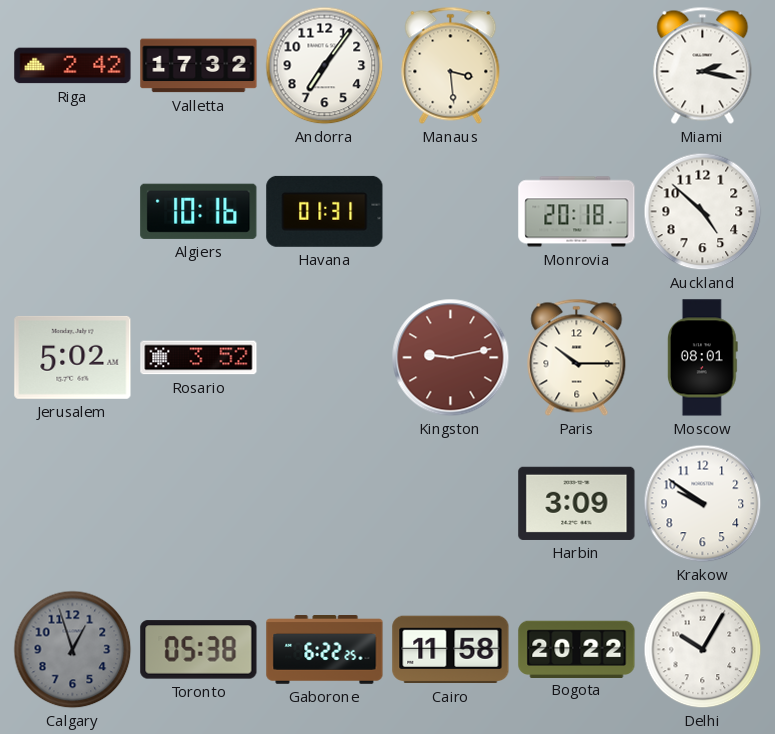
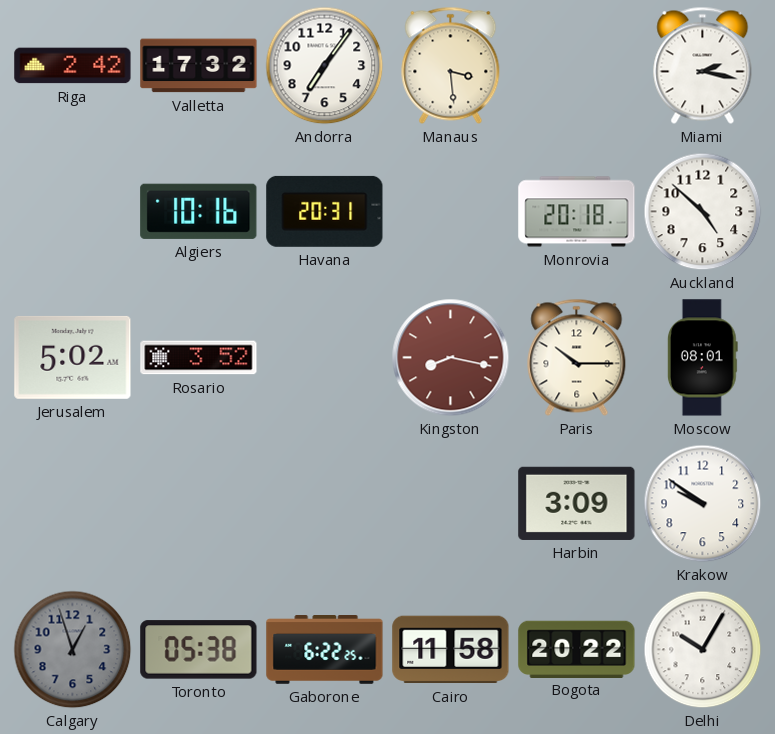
Havana: 01:31 -> 20:31
Kingston: 9:13 -> 8:17
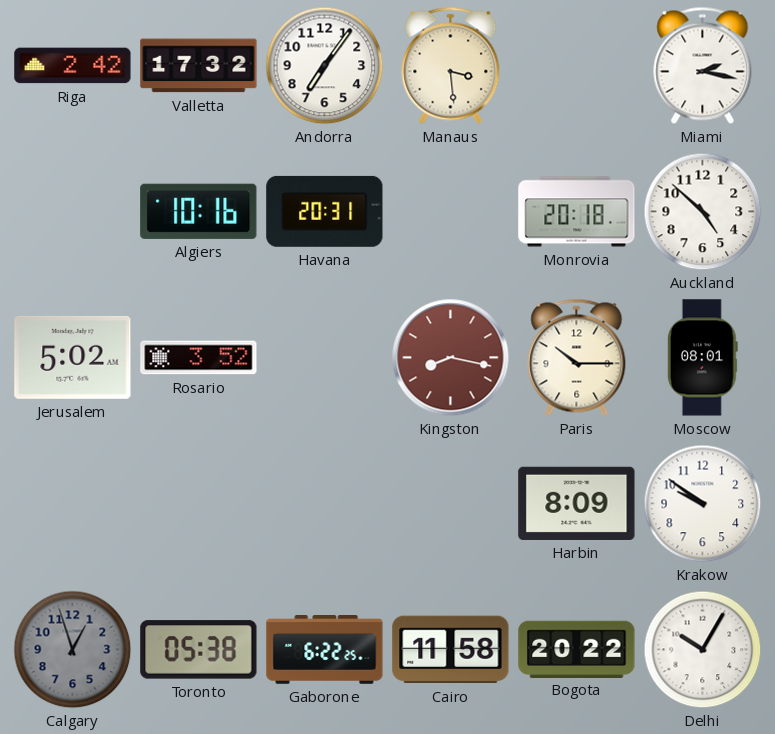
Harbin: 3:09 -> 8:09
